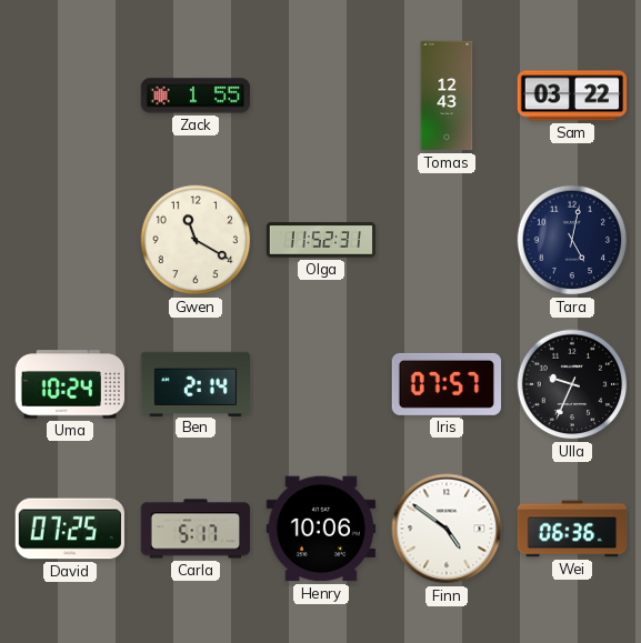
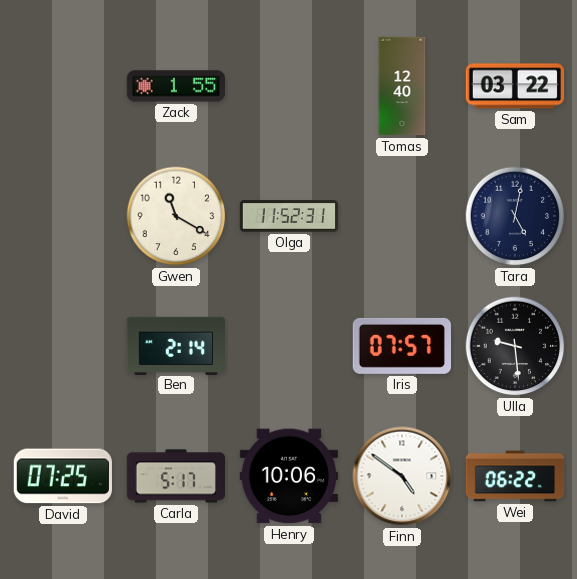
Tomas: 12:43 -> 12:40
Uma: 10:24 -> none
Ulla: 9:34 -> 9:29
Wei: 06:36 -> 06:22
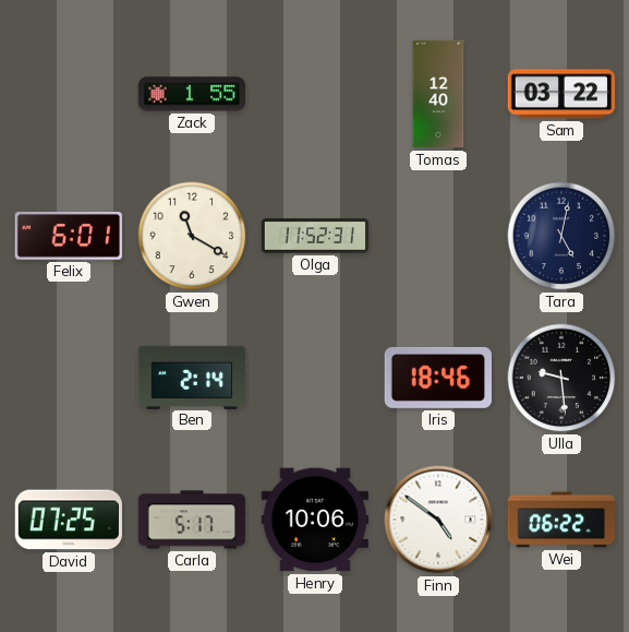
Felix: none -> 6:01
Iris: 07:57 -> 18:46
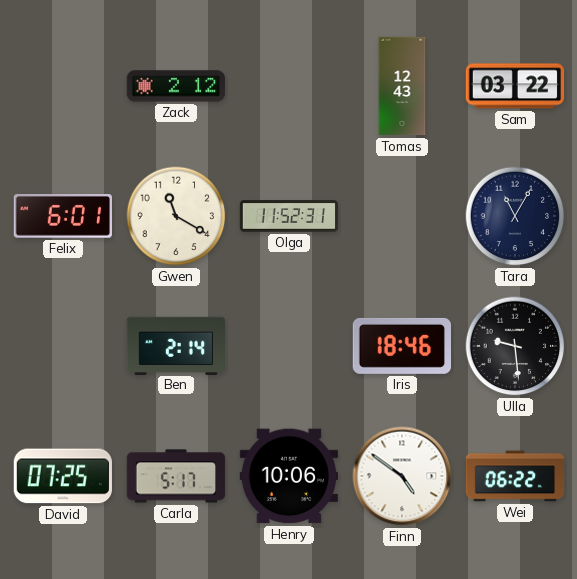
Zack: 1:55 -> 2:12
Tomas: 12:40 -> 12:43
Tara: 5:02 -> 11:05
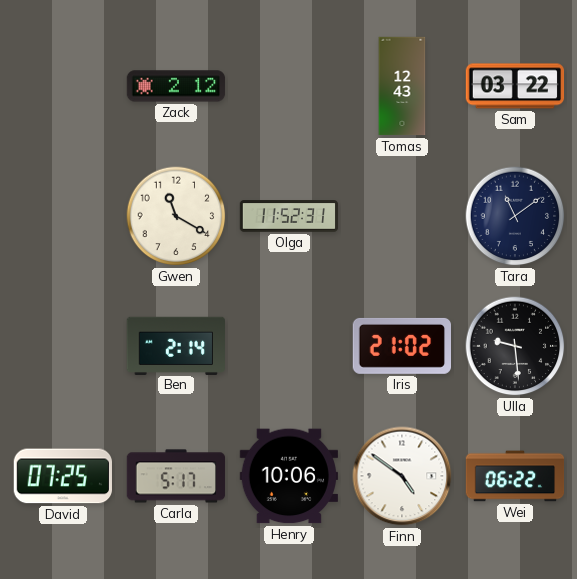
Felix: 6:01 -> none
Tara: 11:05 -> 11:09
Iris: 18:46 -> 21:02
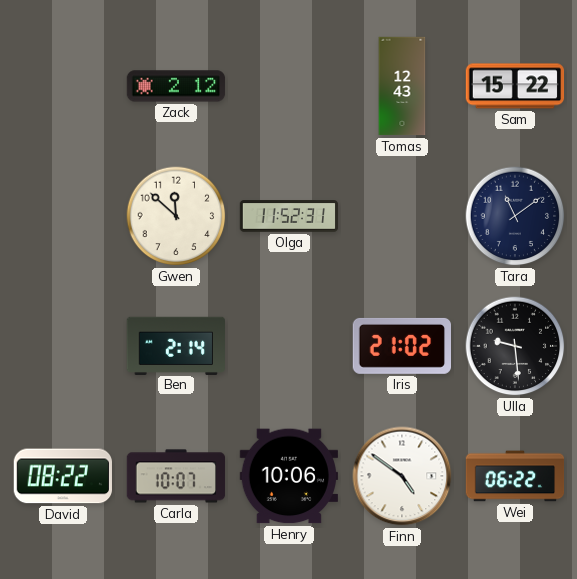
Sam: 03:22 -> 15:22
Gwen: 11:20 -> 11:52
David: 07:25 -> 08:22
Carla: 5:17 -> 10:07
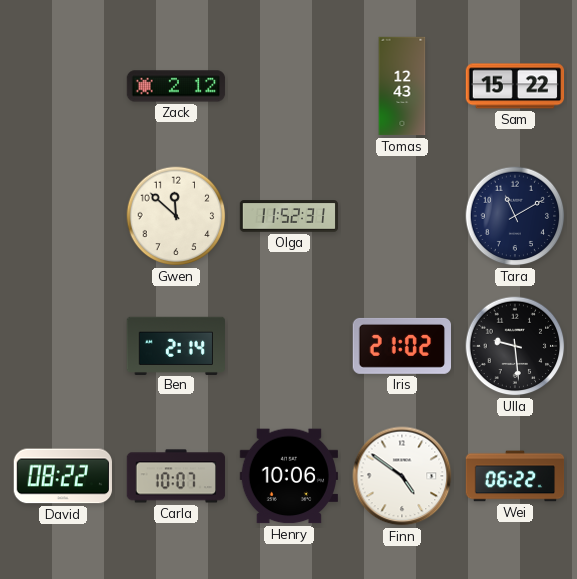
Tara: 11:09 -> 11:10
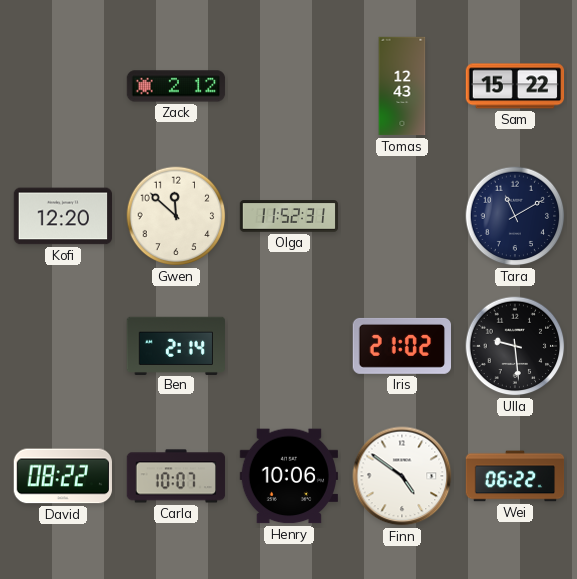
Kofi: none -> 12:20
